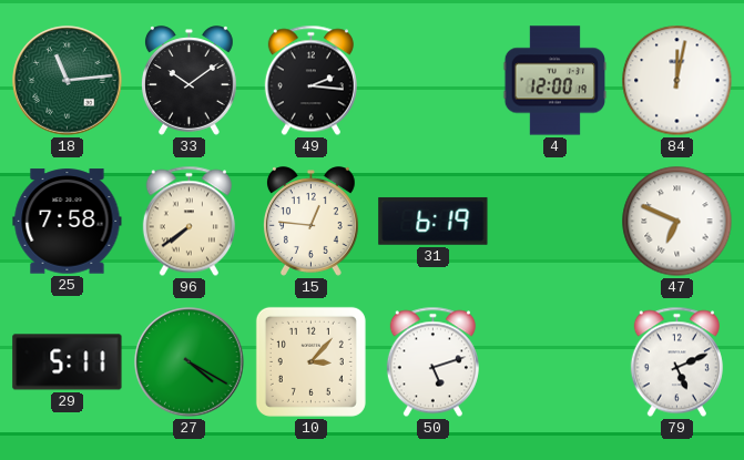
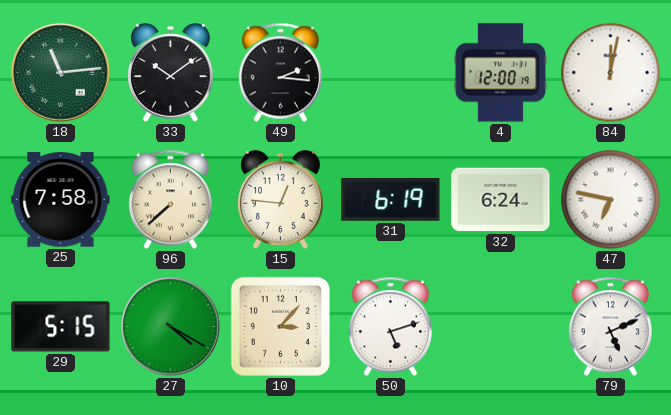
96: 7:39 -> 7:38
32: none -> 6:24
47: 6:49 -> 6:47
29: 5:11 -> 5:15
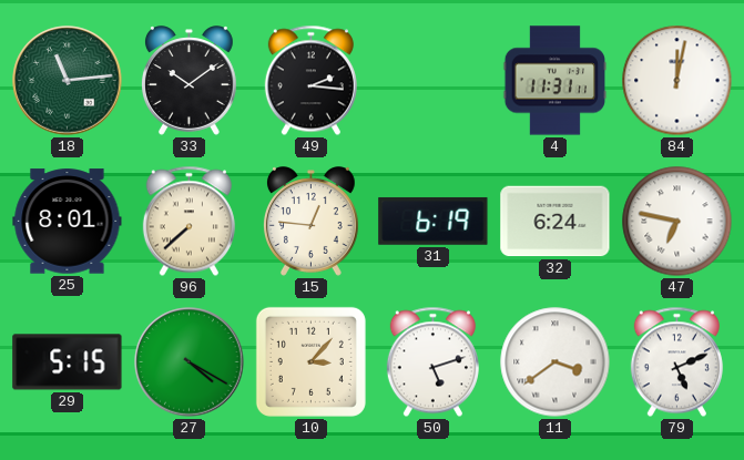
4: 12:00 -> 11:31
25: 7:58 -> 8:01
11: none -> 3:39
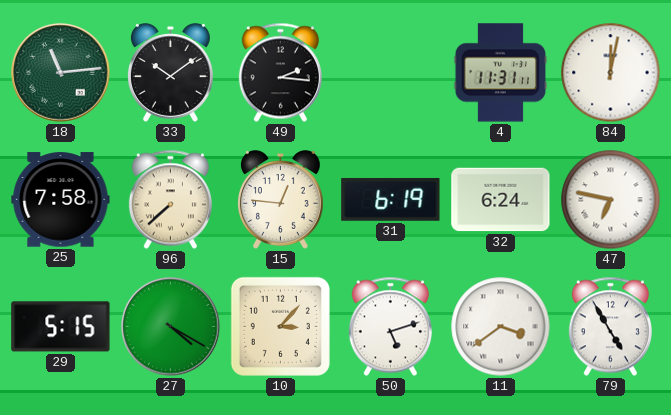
25: 8:01 -> 7:58
79: 5:11 -> 4:55
